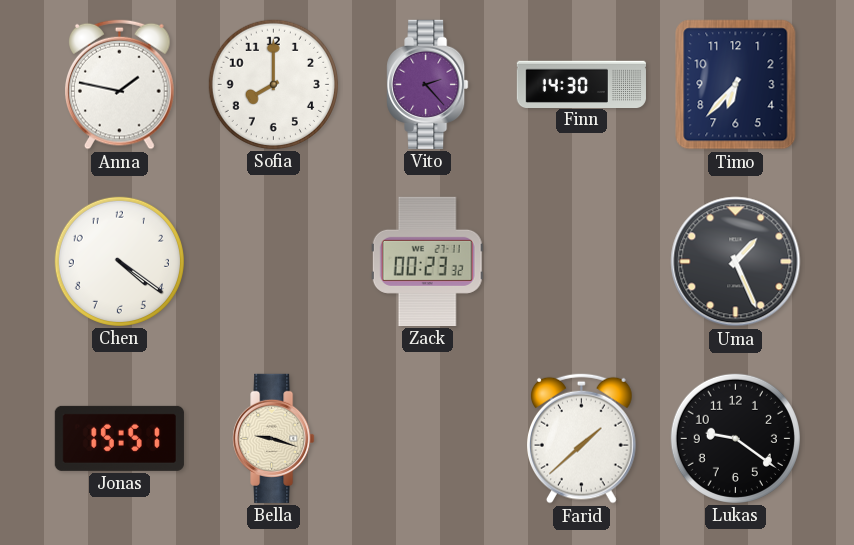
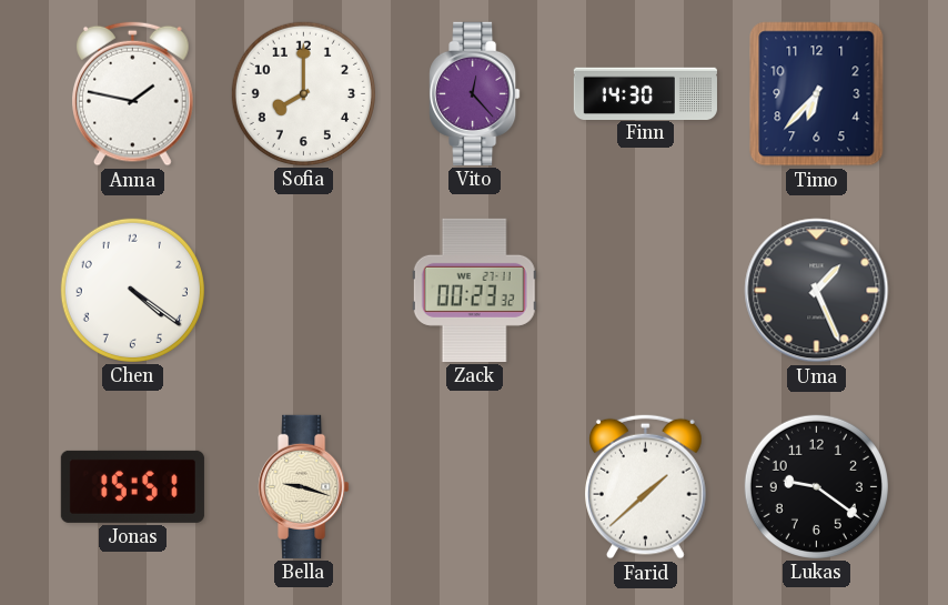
Vito: 2:23 -> 12:23
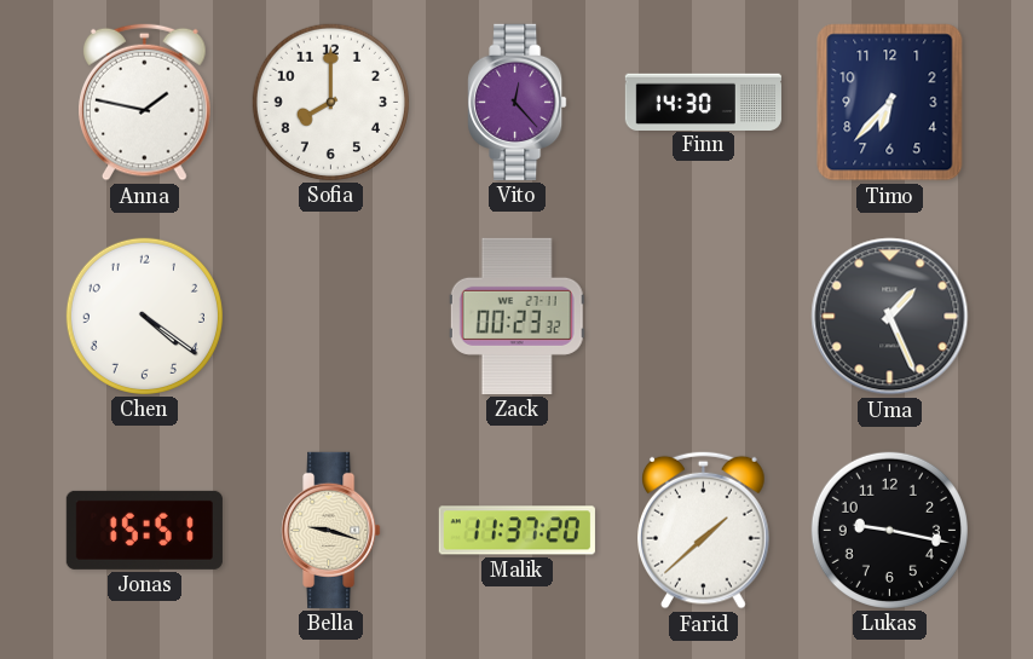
Malik: none -> 11:37
Lukas: 9:21 -> 9:17
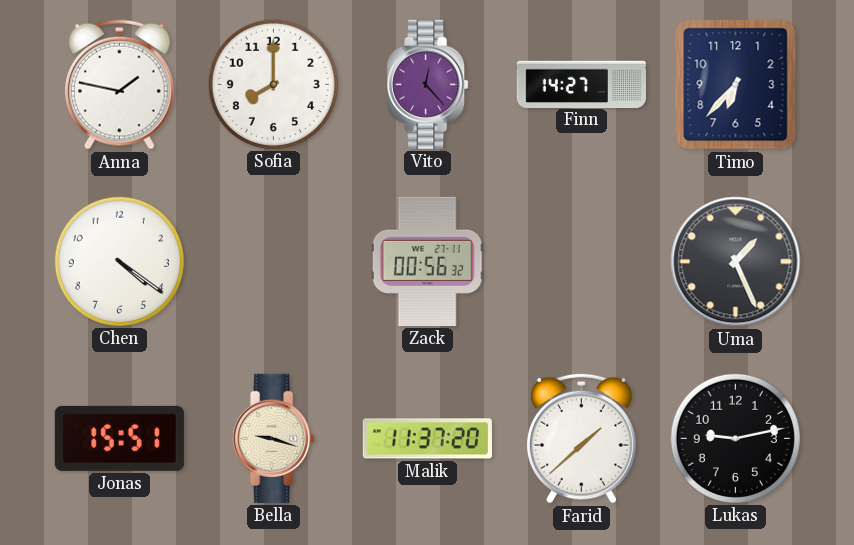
Finn: 14:30 -> 14:27
Zack: 00:23 -> 00:56
Lukas: 9:17 -> 9:13
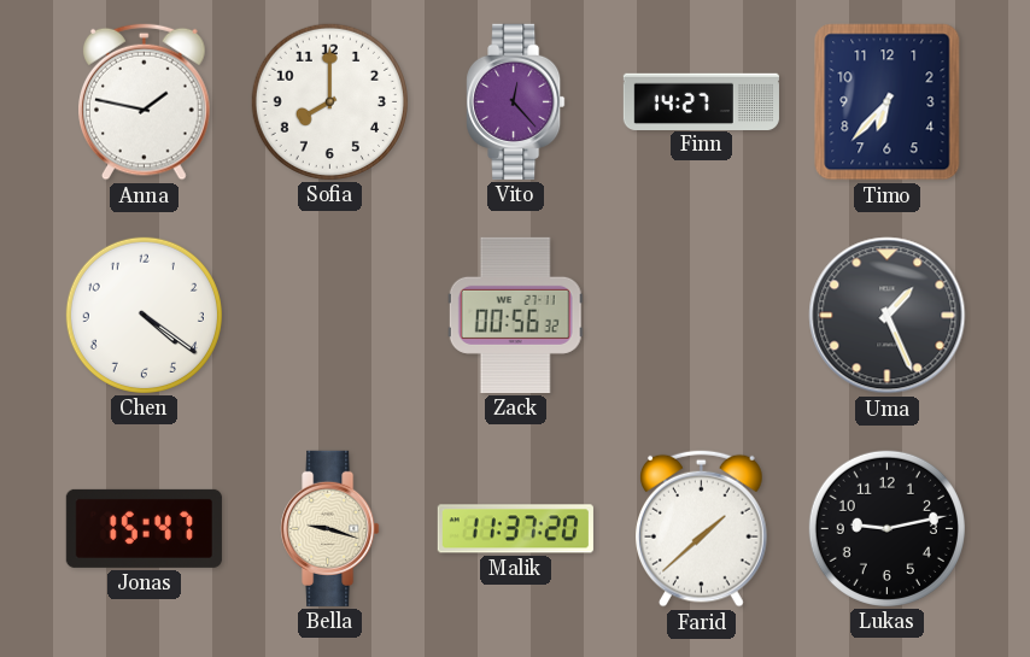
Jonas: 15:51 -> 15:47
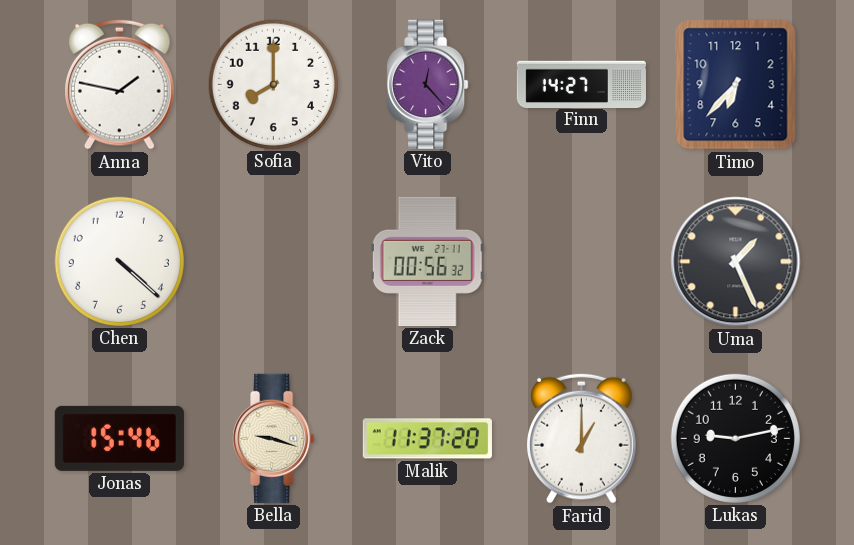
Chen: 4:21 -> 4:22
Jonas: 15:47 -> 15:46
Farid: 1:38 -> 1:00
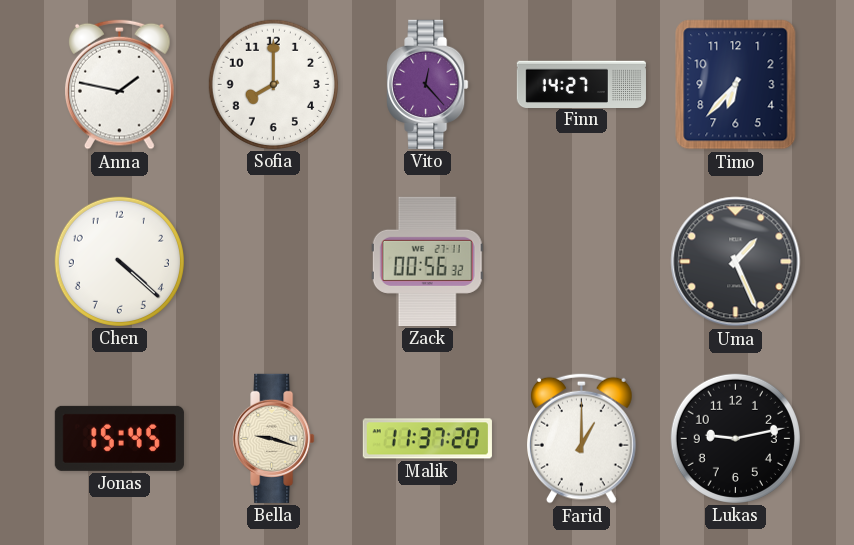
Jonas: 15:46 -> 15:45
